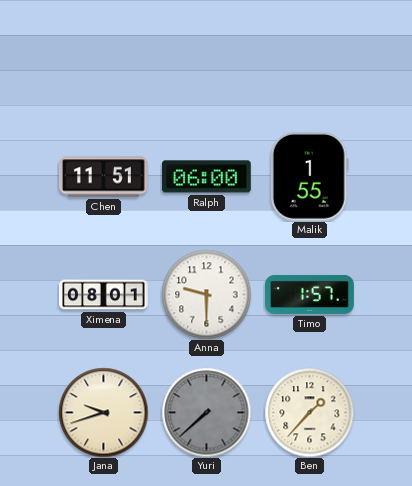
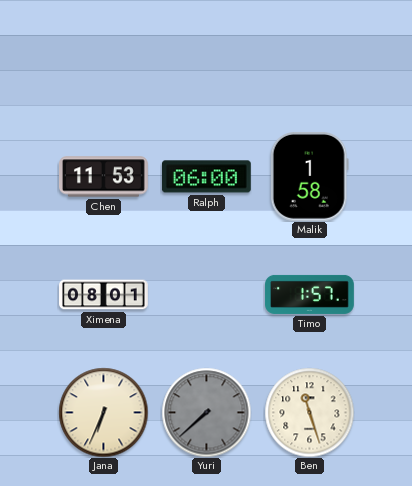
Chen: 11:51 -> 11:53
Malik: 1:55 -> 1:58
Anna: 9:30 -> none
Jana: 9:42 -> 6:34
Ben: 1:37 -> 11:27
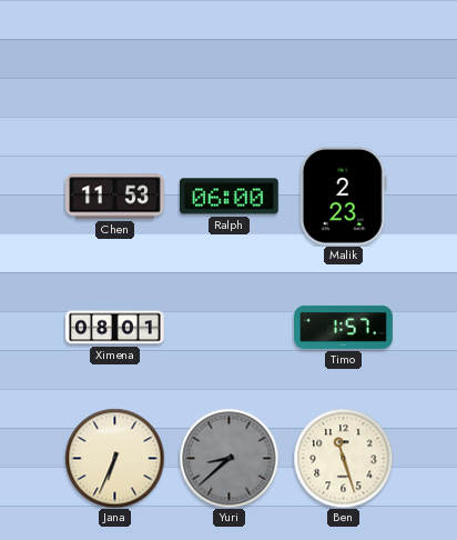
Malik: 1:58 -> 2:23
Yuri: 7:38 -> 8:38
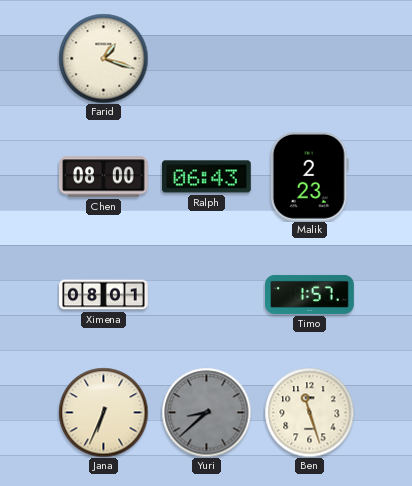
Farid: none -> 1:18
Chen: 11:53 -> 08:00
Ralph: 06:00 -> 06:43
